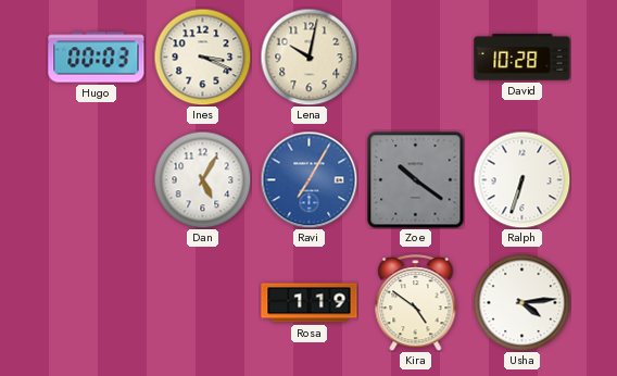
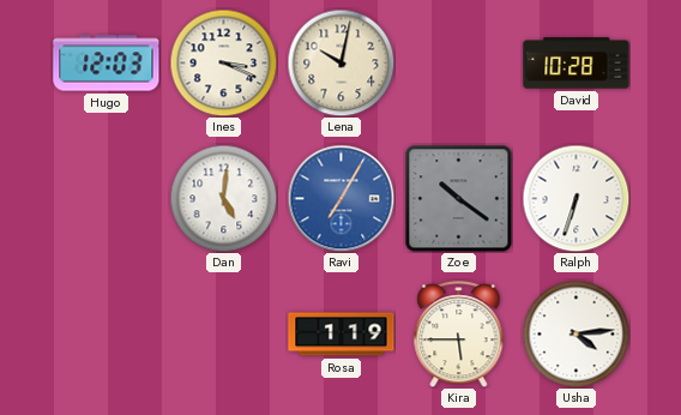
Hugo: 00:03 -> 12:03
Dan: 5:05 -> 5:01
Kira: 4:51 -> 5:45
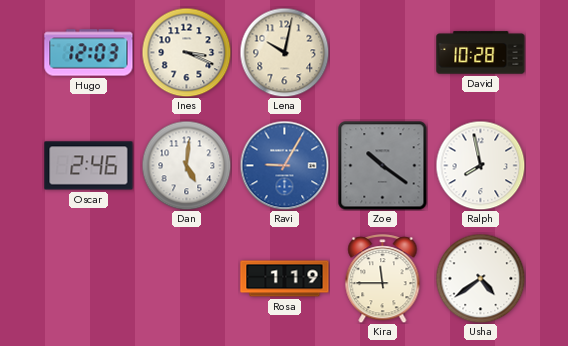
Oscar: none -> 2:46
Ravi: 7:05 -> 9:05
Ralph: 6:33 -> 7:58
Kira: 5:45 -> 11:45
Usha: 4:14 -> 4:39
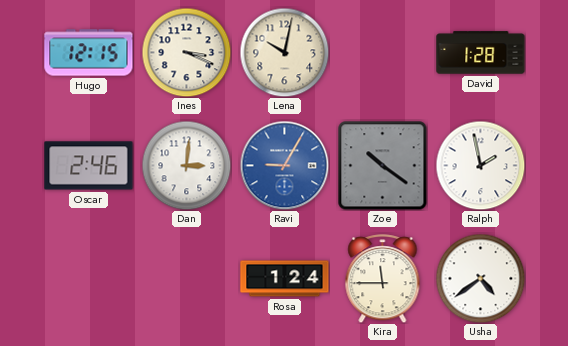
Hugo: 12:03 -> 12:15
David: 10:28 -> 1:28
Dan: 5:01 -> 3:01
Ralph: 7:58 -> 1:58
Rosa: 1:19 -> 1:24
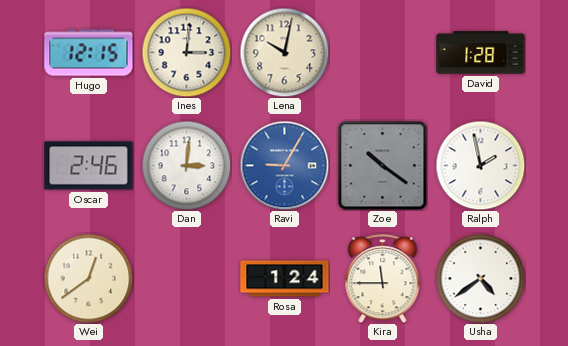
Ines: 3:19 -> 3:01
Wei: none -> 12:39
